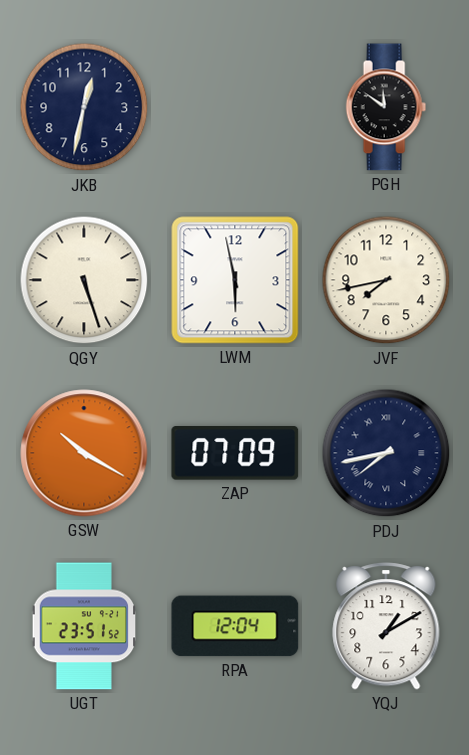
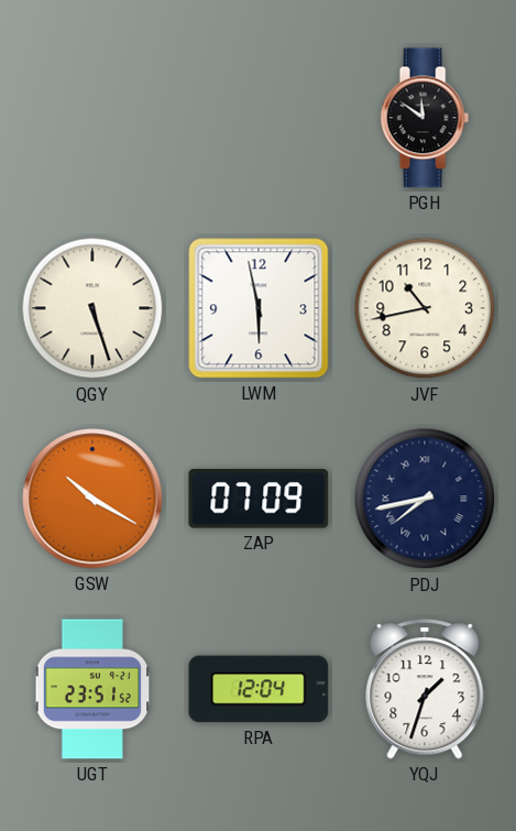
JKB: 12:32 -> none
JVF: 7:43 -> 10:43
YQJ: 1:10 -> 1:33
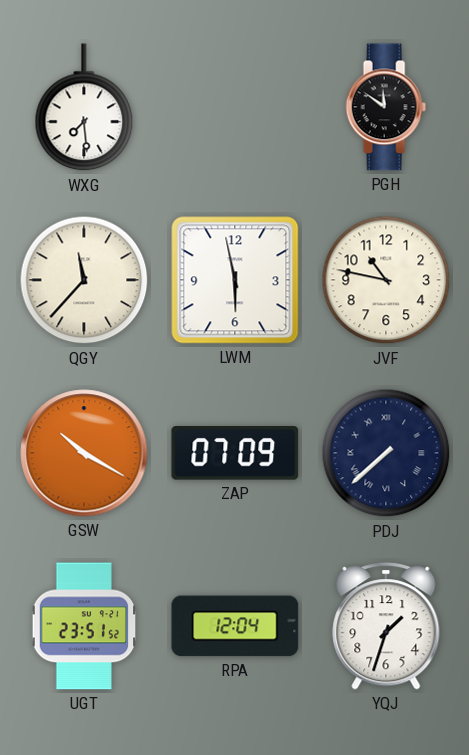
WXG: none -> 7:29
QGY: 5:27 -> 11:37
JVF: 10:43 -> 10:47
PDJ: 7:43 -> 7:38
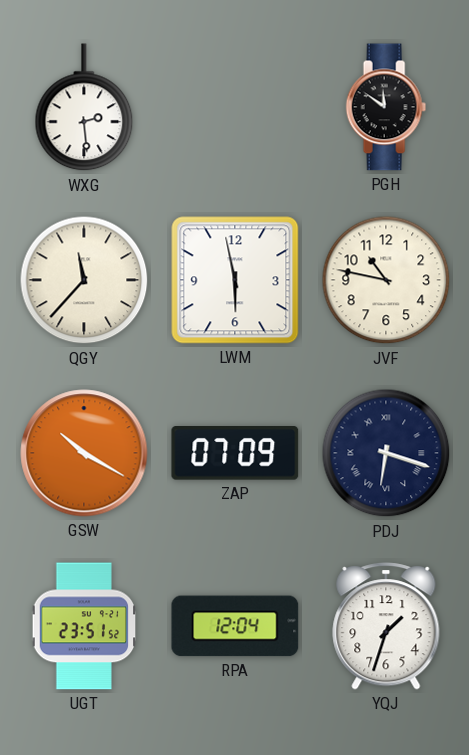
WXG: 7:29 -> 2:29
PDJ: 7:38 -> 6:18
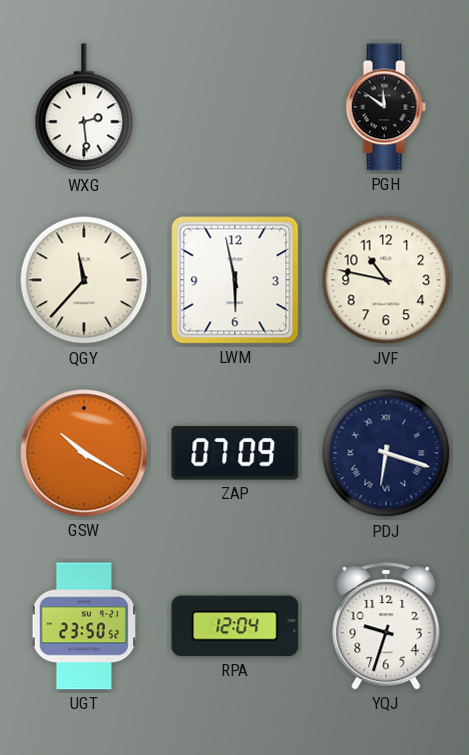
UGT: 23:51 -> 23:50
YQJ: 1:33 -> 9:33
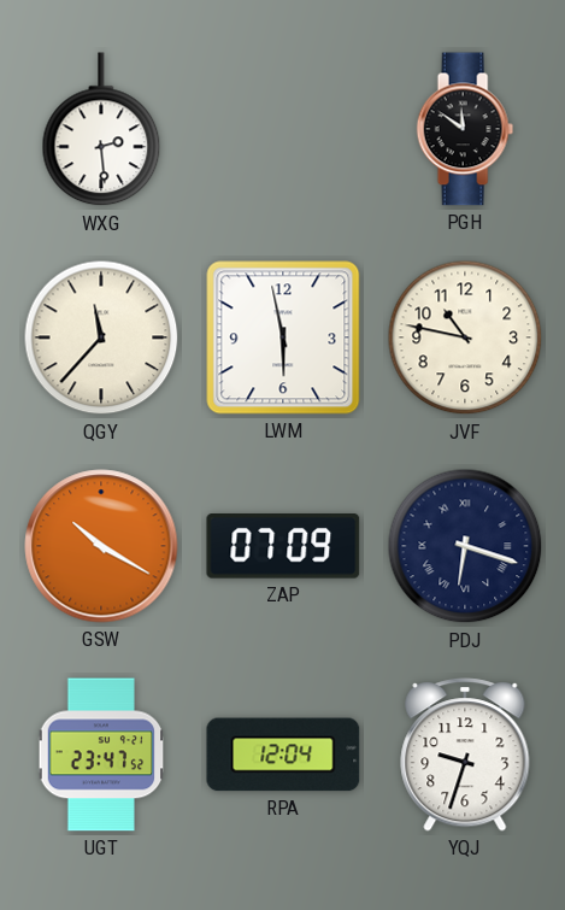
UGT: 23:50 -> 23:47
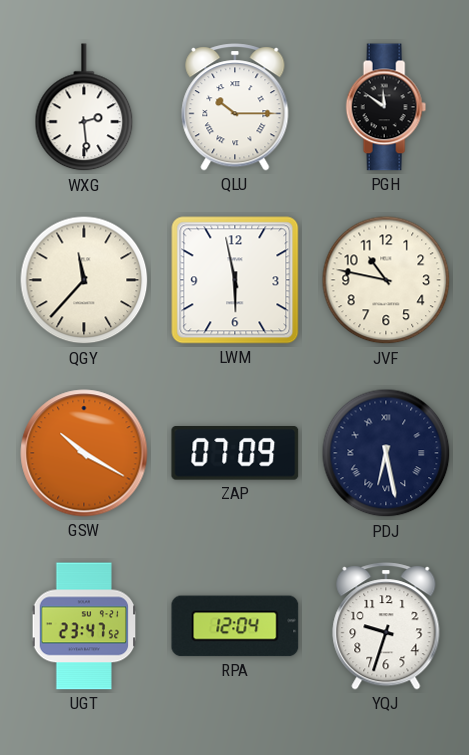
QLU: none -> 10:15
PDJ: 6:18 -> 6:28
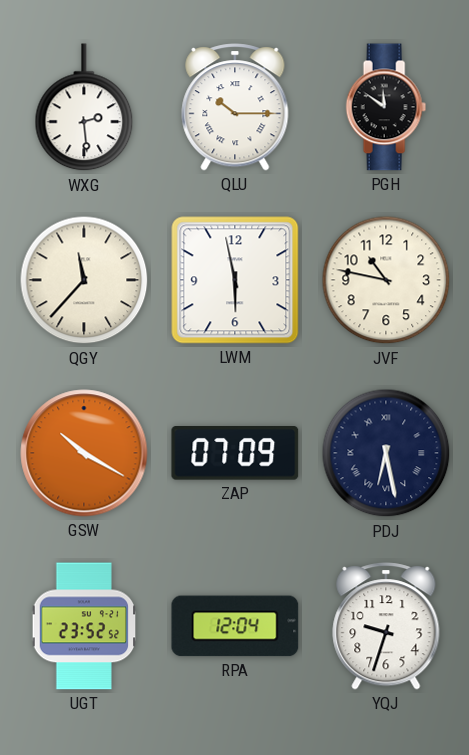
UGT: 23:47 -> 23:52
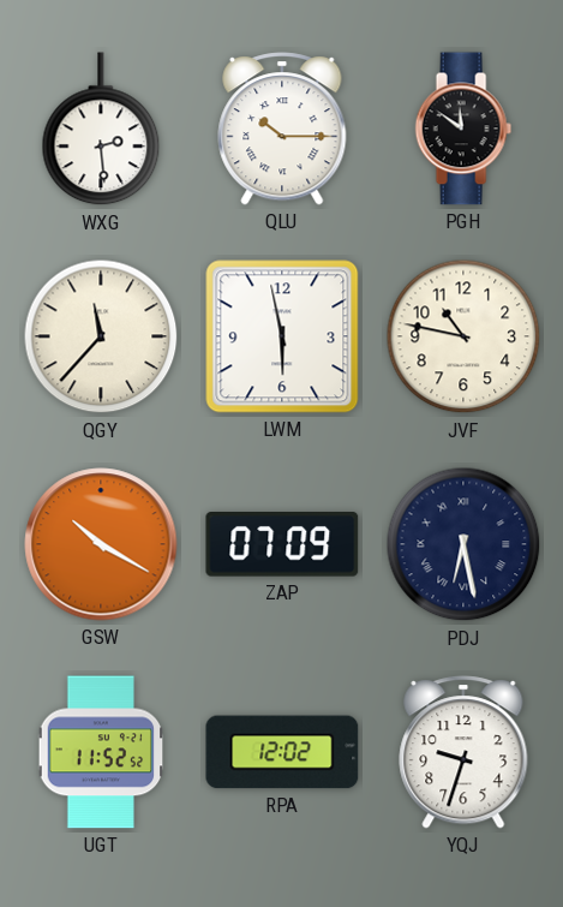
UGT: 23:52 -> 11:52
RPA: 12:04 -> 12:02
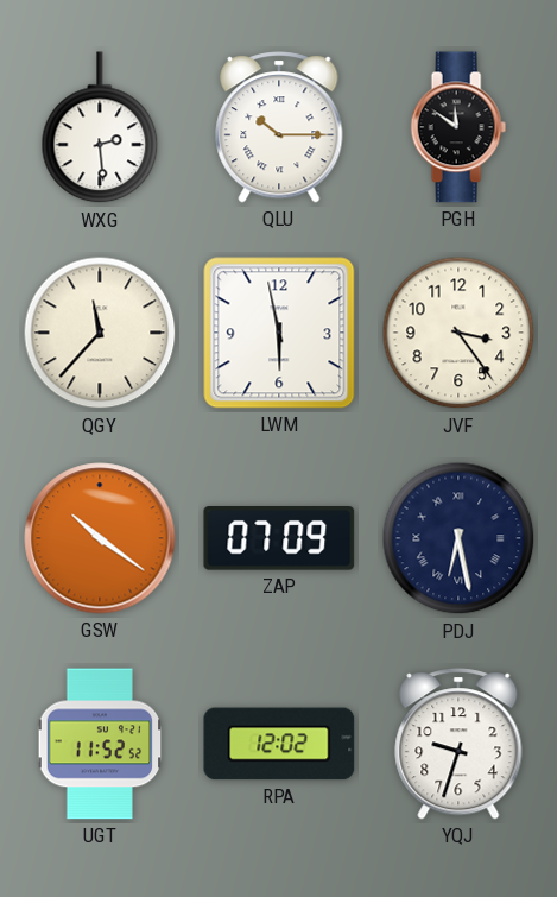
JVF: 10:47 -> 3:24
GSW: 10:20 -> 10:21
